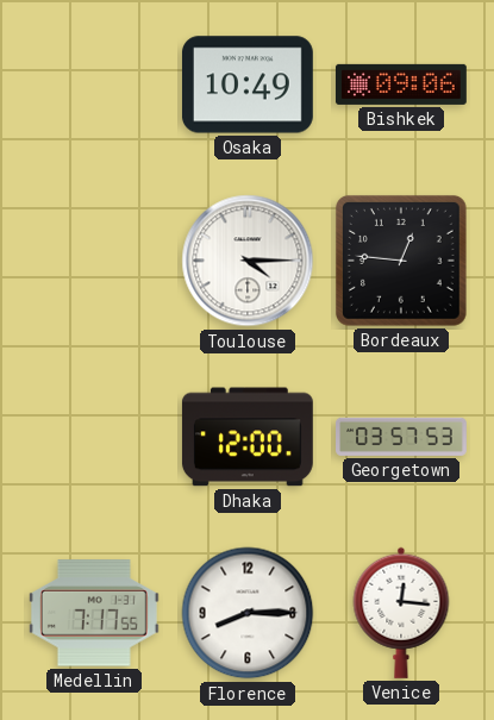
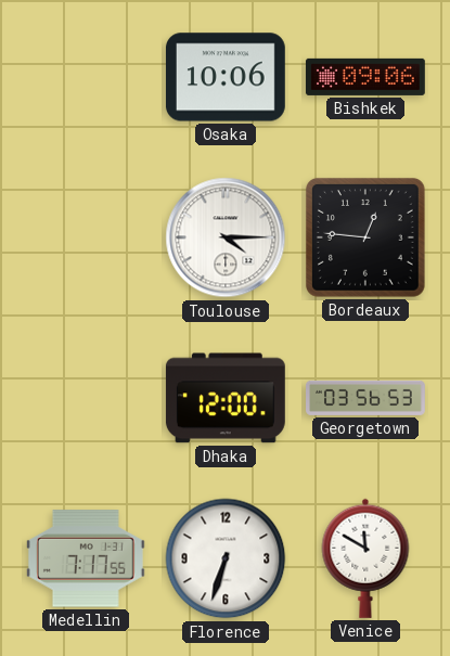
Osaka: 10:49 -> 10:06
Georgetown: 03:57 -> 03:56
Florence: 8:15 -> 6:33
Venice: 12:16 -> 11:50
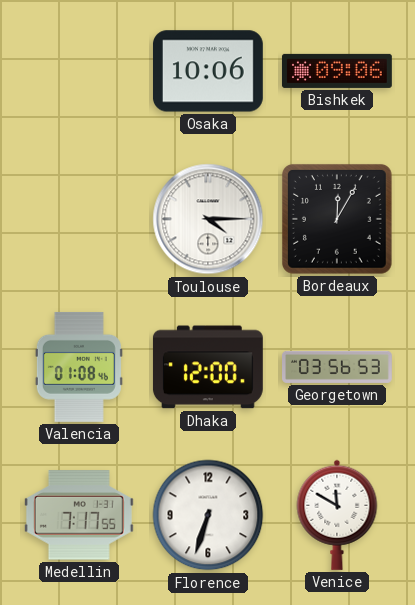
Bordeaux: 12:46 -> 12:05
Valencia: none -> 01:08
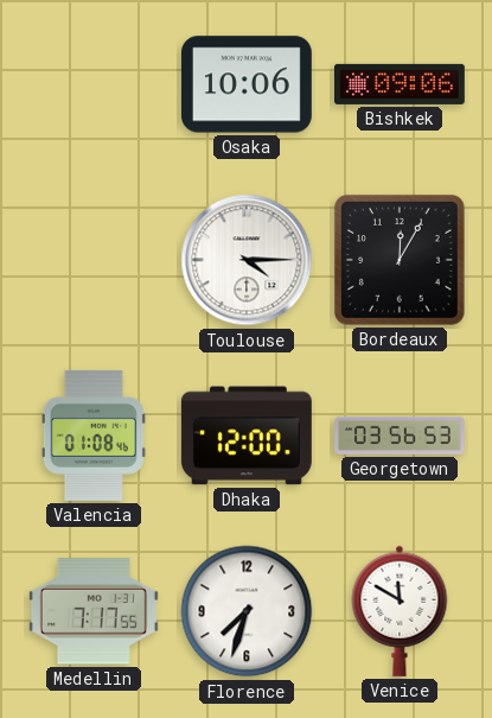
Florence: 6:33 -> 7:33
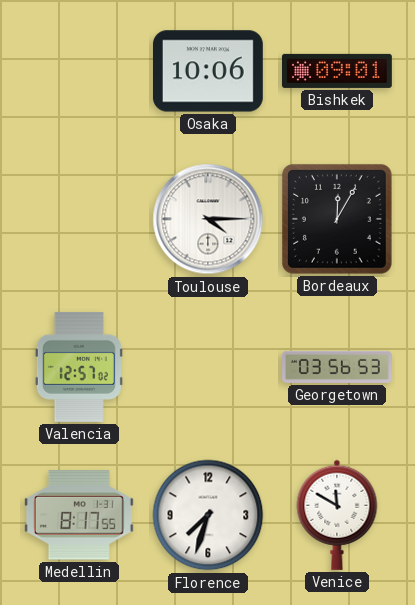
Bishkek: 09:06 -> 09:01
Valencia: 01:08 -> 12:57
Dhaka: 12:00 -> none
Medellin: 7:17 -> 8:17
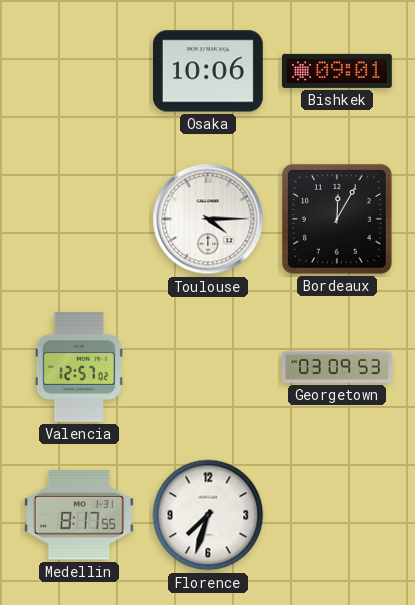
Georgetown: 03:56 -> 03:09
Venice: 11:50 -> none
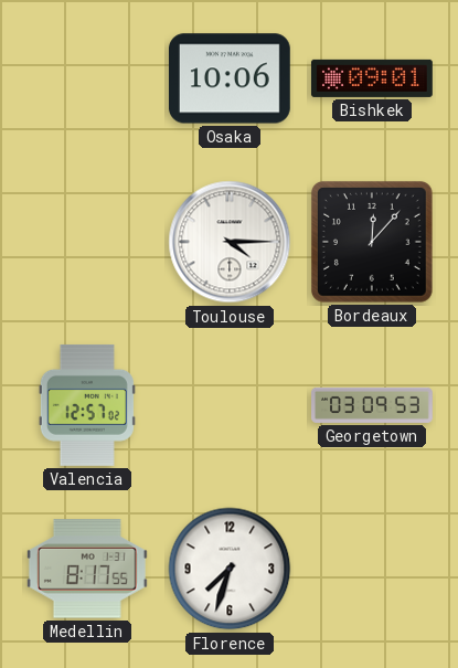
Bordeaux: 12:05 -> 12:07
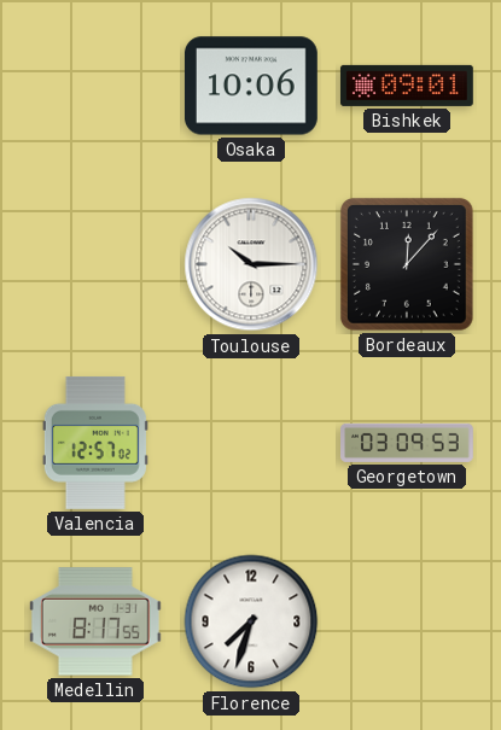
Toulouse: 4:15 -> 10:15
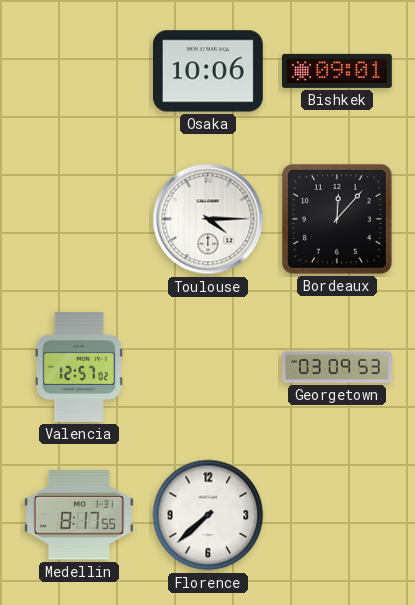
Toulouse: 10:15 -> 4:15
Florence: 7:33 -> 7:38
